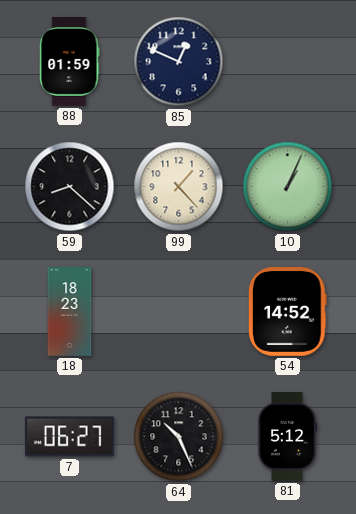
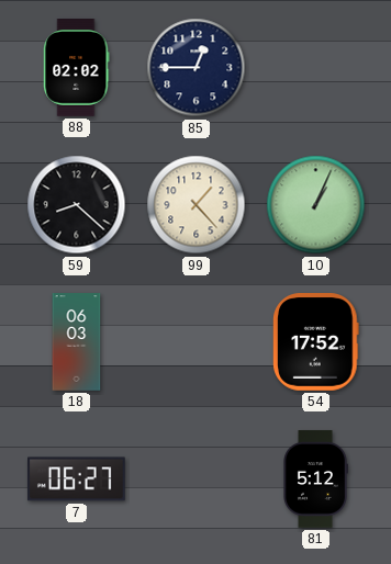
88: 01:59 -> 02:02
85: 12:49 -> 12:45
18: 18:23 -> 06:03
54: 14:52 -> 17:52
64: 10:26 -> none
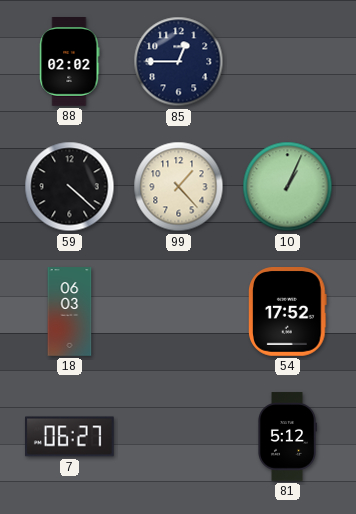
59: 8:22 -> 4:22
